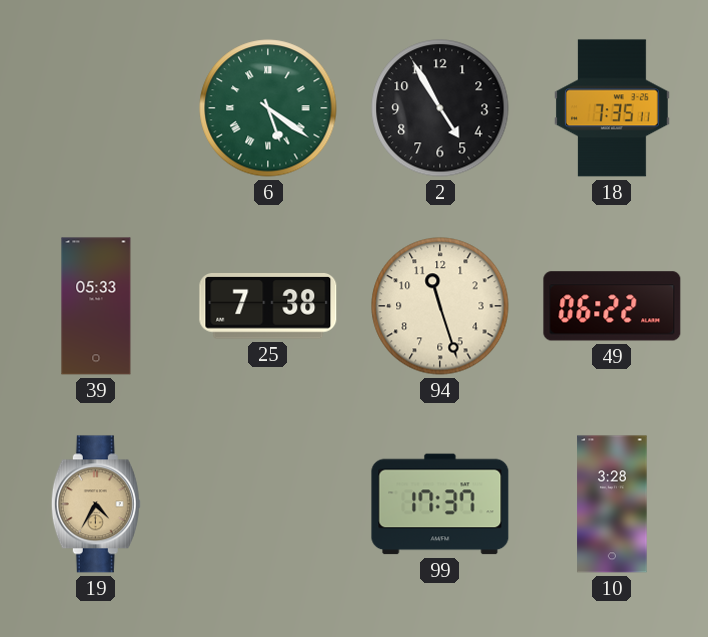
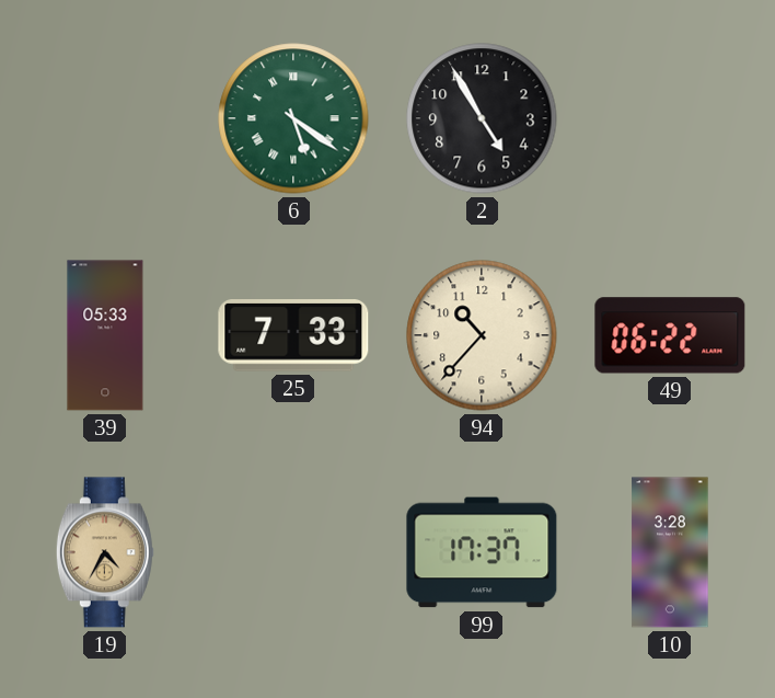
18: 7:35 -> none
25: 7:38 -> 7:33
94: 11:27 -> 10:37
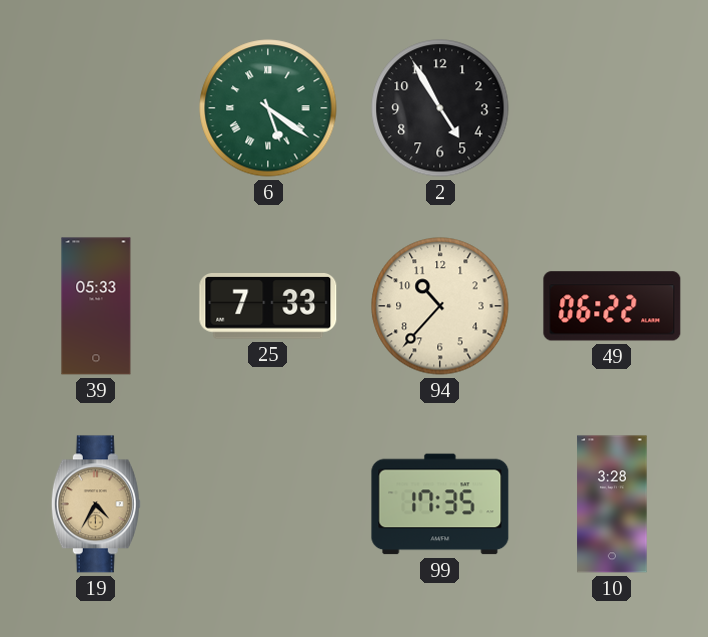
99: 17:37 -> 17:35
